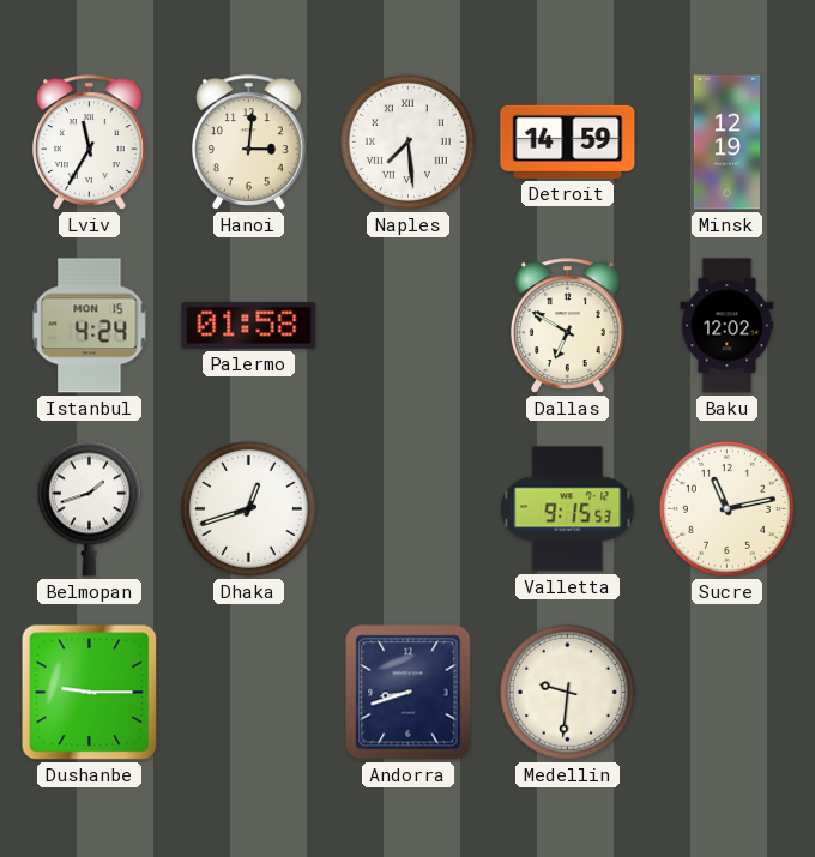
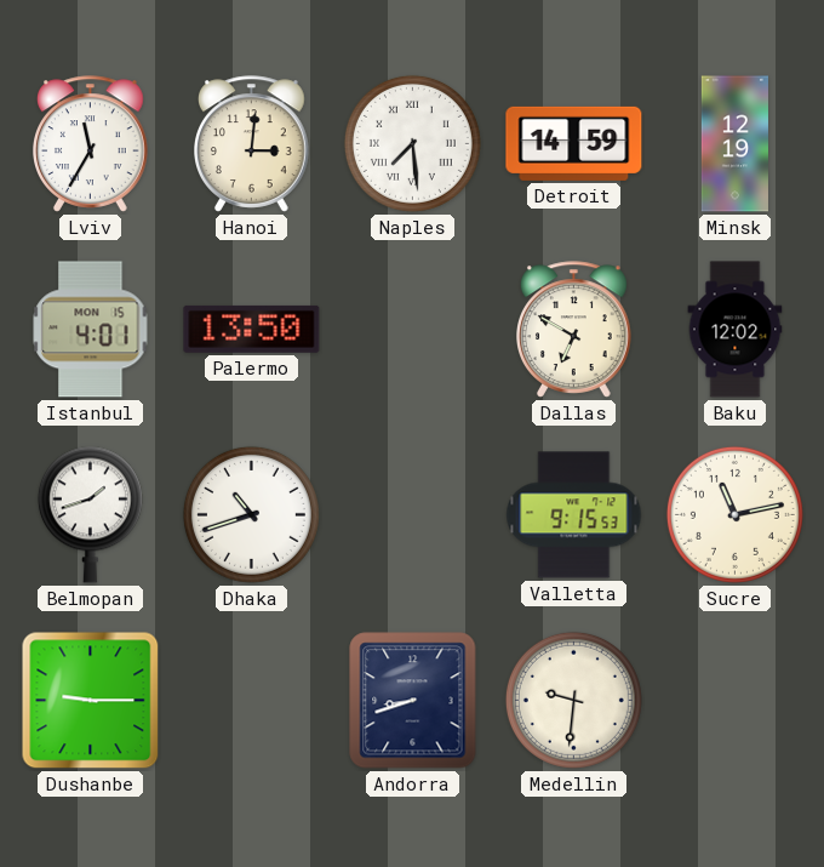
Istanbul: 4:24 -> 4:01
Palermo: 01:58 -> 13:50
Dhaka: 12:42 -> 10:42
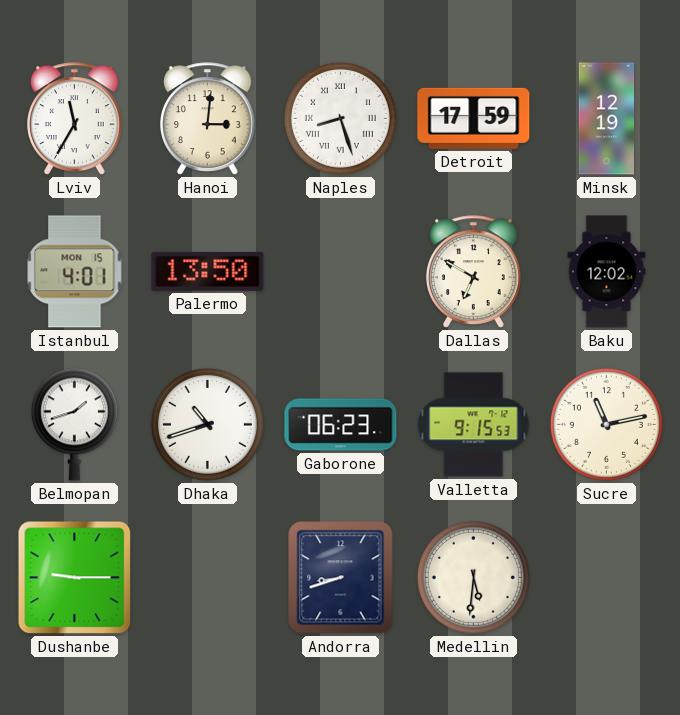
Naples: 7:29 -> 8:27
Detroit: 14:59 -> 17:59
Gaborone: none -> 06:23
Medellin: 9:31 -> 5:31
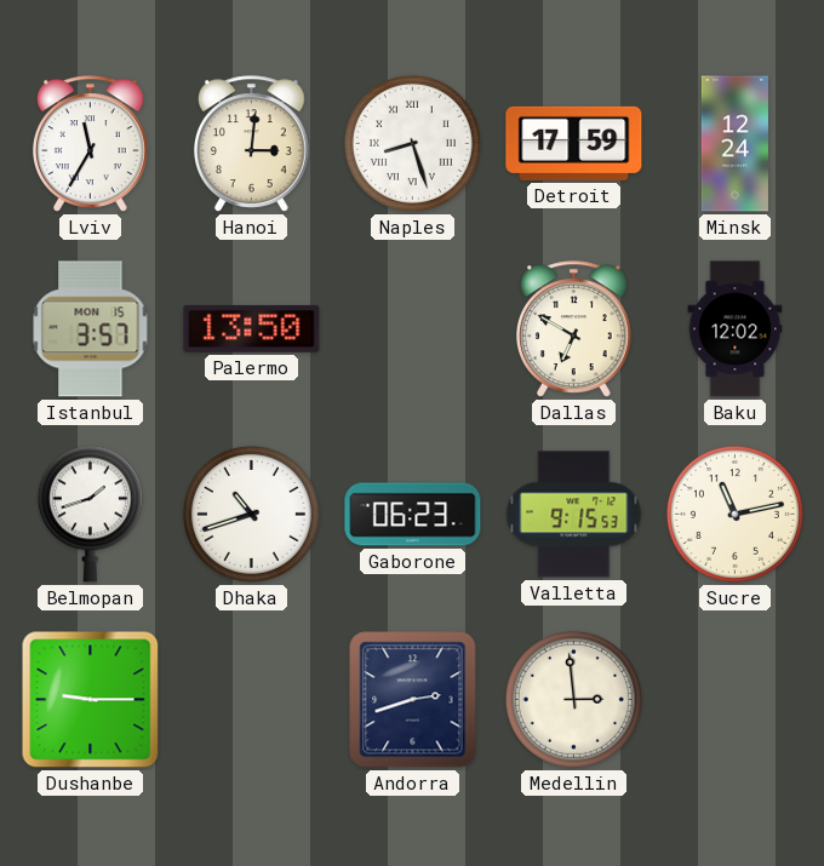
Minsk: 12:19 -> 12:24
Istanbul: 4:01 -> 3:57
Andorra: 8:42 -> 2:42
Medellin: 5:31 -> 2:59
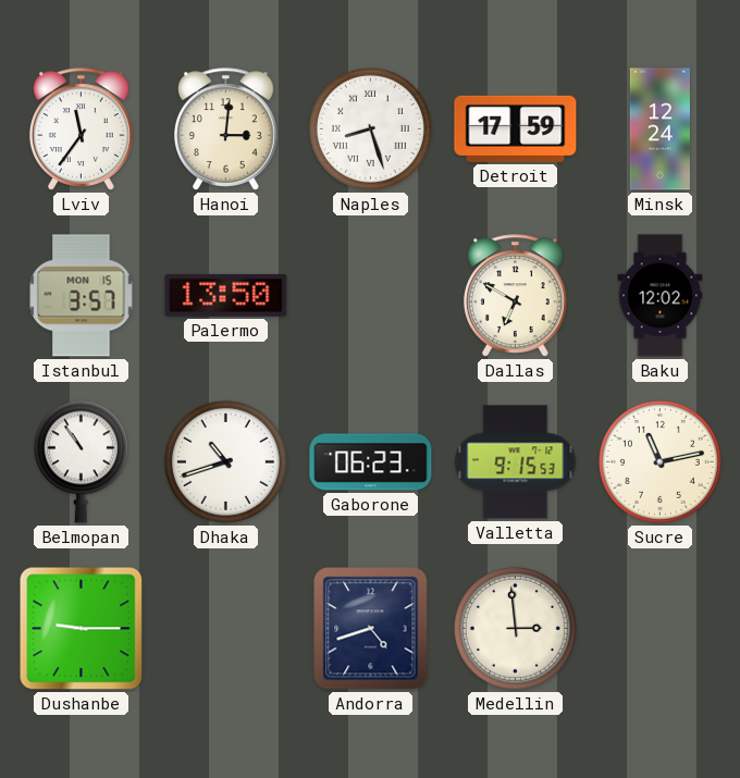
Lviv: 11:35 -> 11:36
Belmopan: 1:42 -> 10:54
Andorra: 2:42 -> 4:42
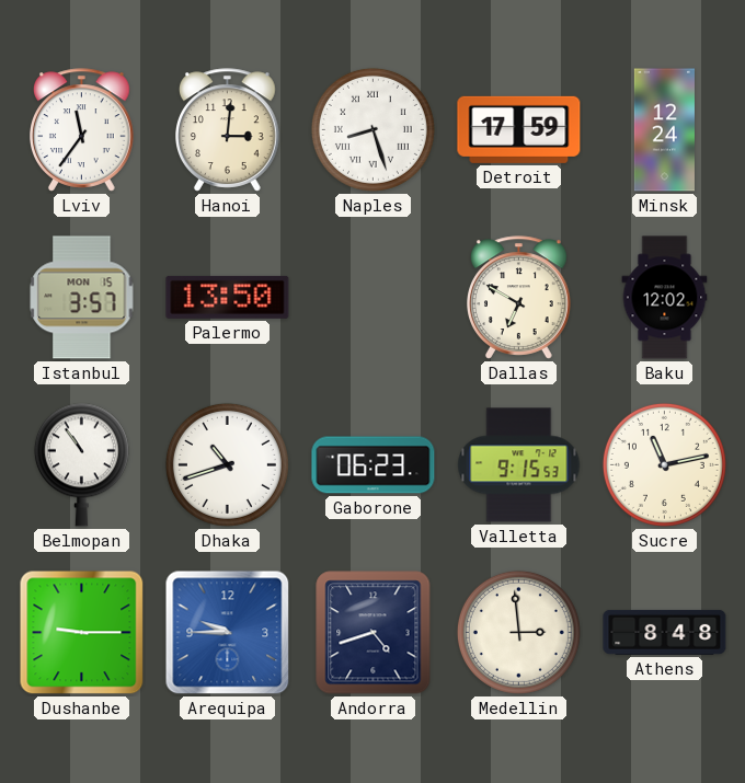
Arequipa: none -> 9:45
Athens: none -> 8:48
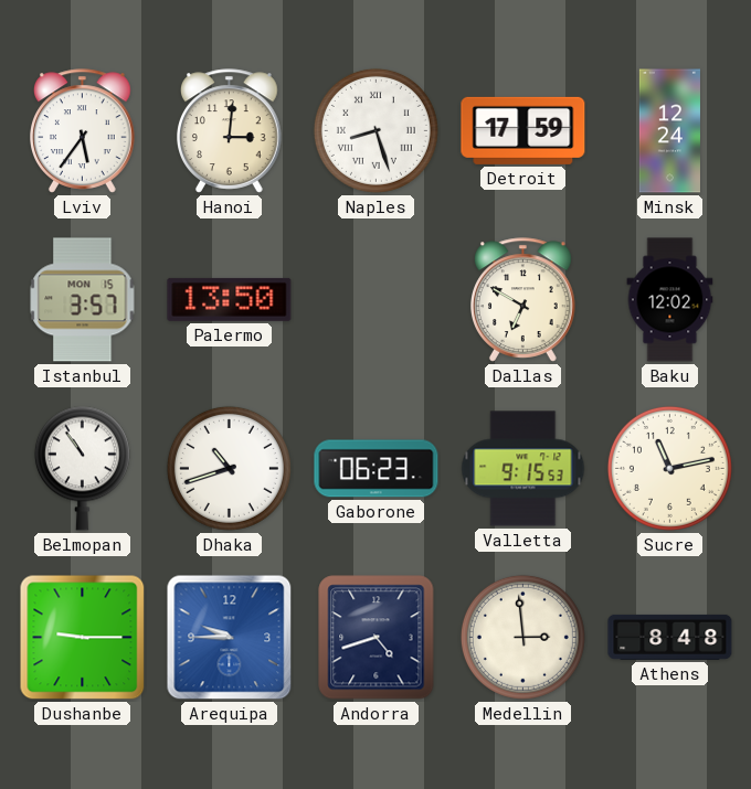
Lviv: 11:36 -> 5:36
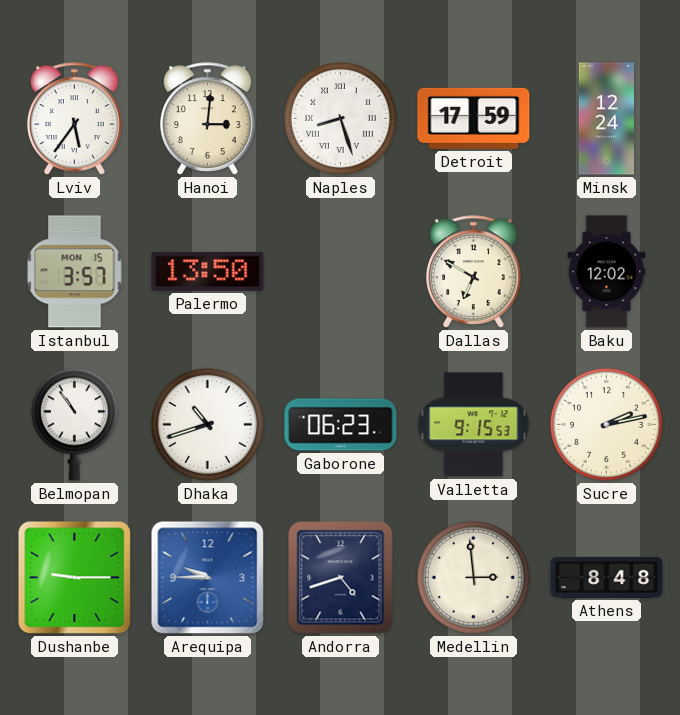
Sucre: 11:13 -> 2:13
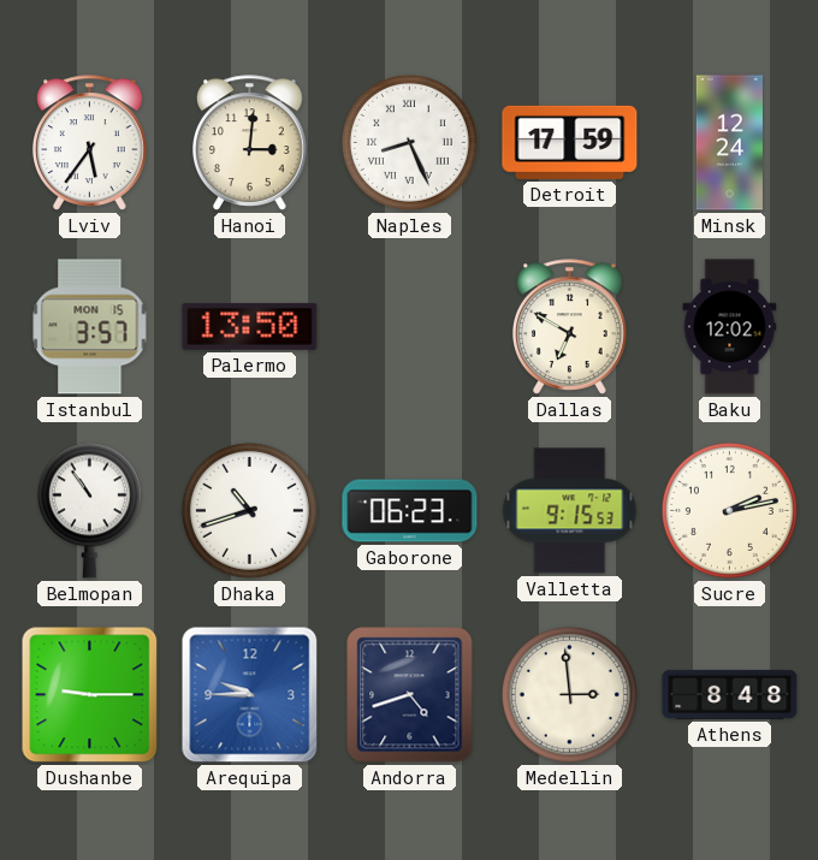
Naples: 8:27 -> 8:26
